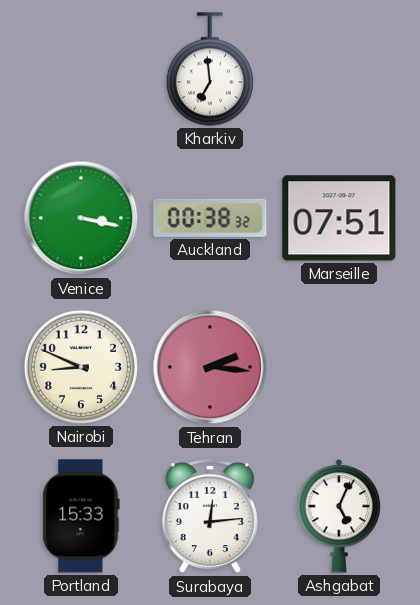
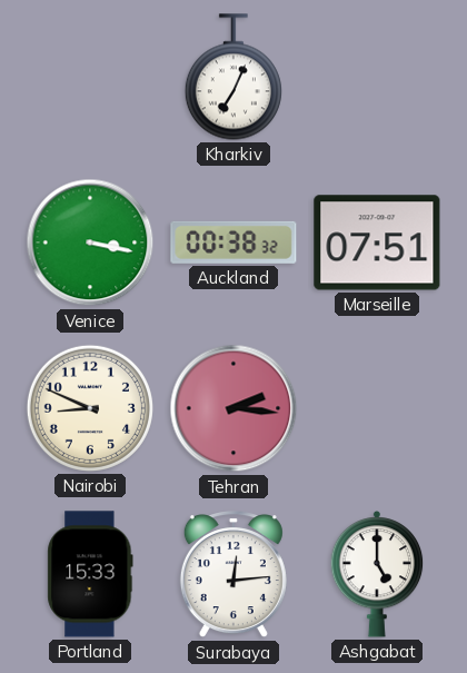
Kharkiv: 6:59 -> 7:04
Ashgabat: 5:04 -> 5:00
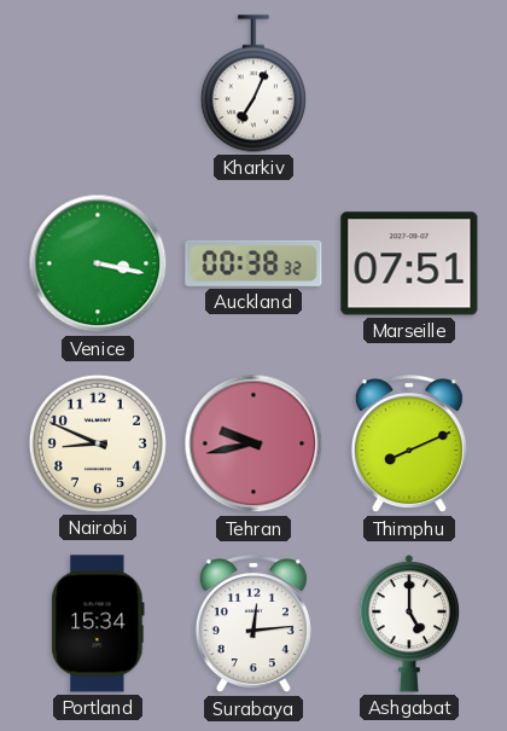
Tehran: 2:16 -> 9:43
Thimphu: none -> 8:11
Portland: 15:33 -> 15:34
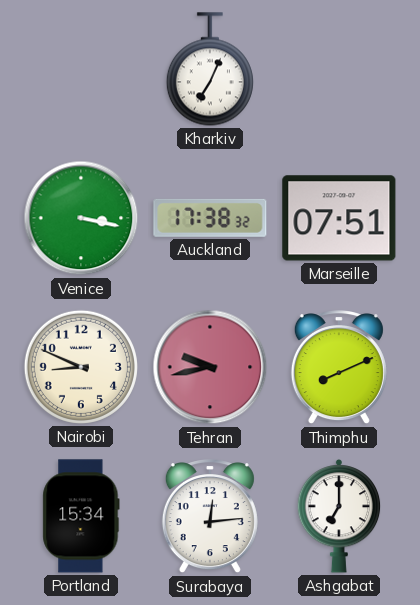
Auckland: 00:38 -> 17:38
Ashgabat: 5:00 -> 7:00
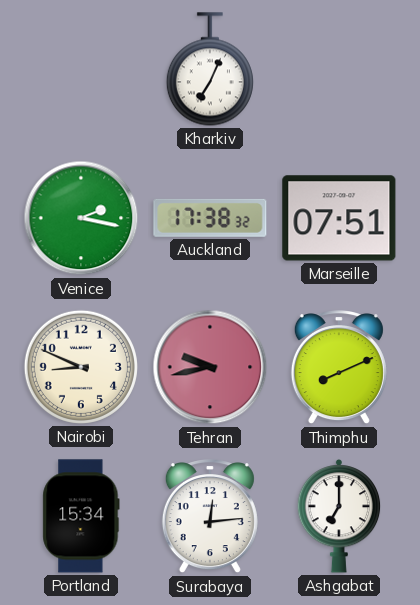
Venice: 3:17 -> 2:17
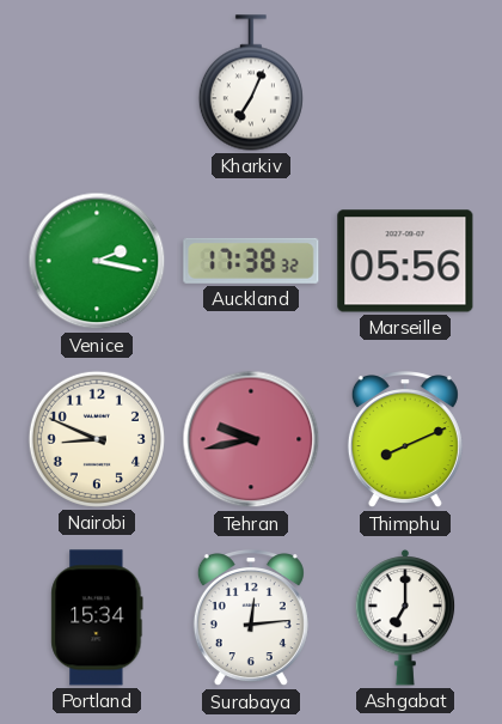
Marseille: 07:51 -> 05:56
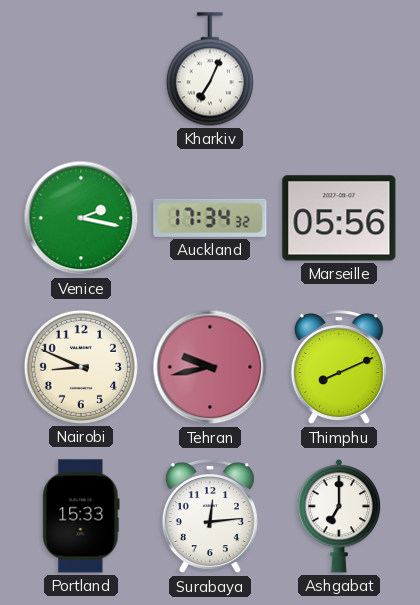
Auckland: 17:38 -> 17:34
Portland: 15:34 -> 15:33
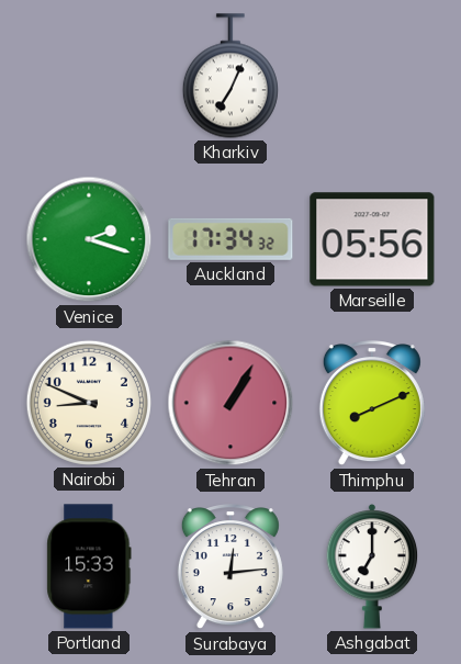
Venice: 2:17 -> 2:18
Tehran: 9:43 -> 1:05
